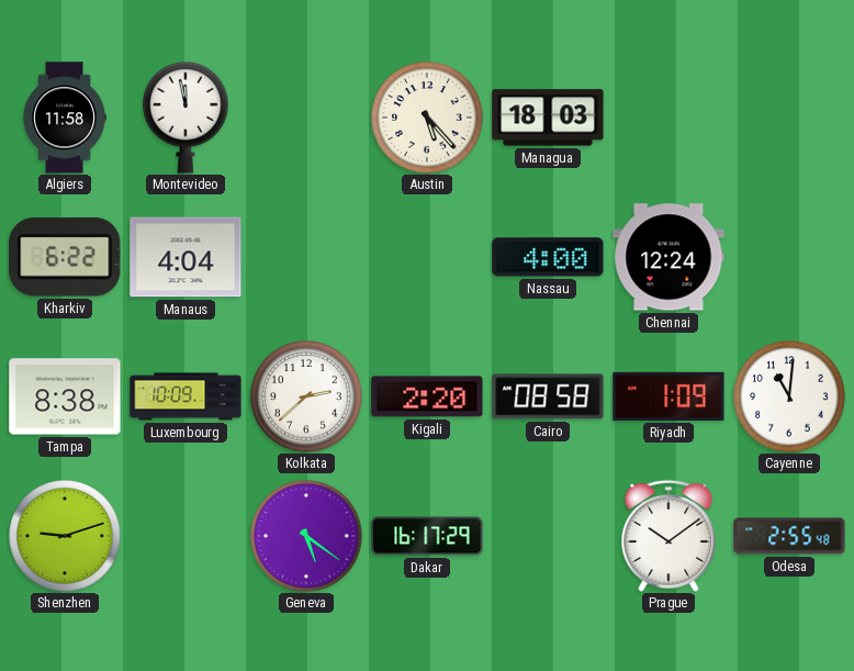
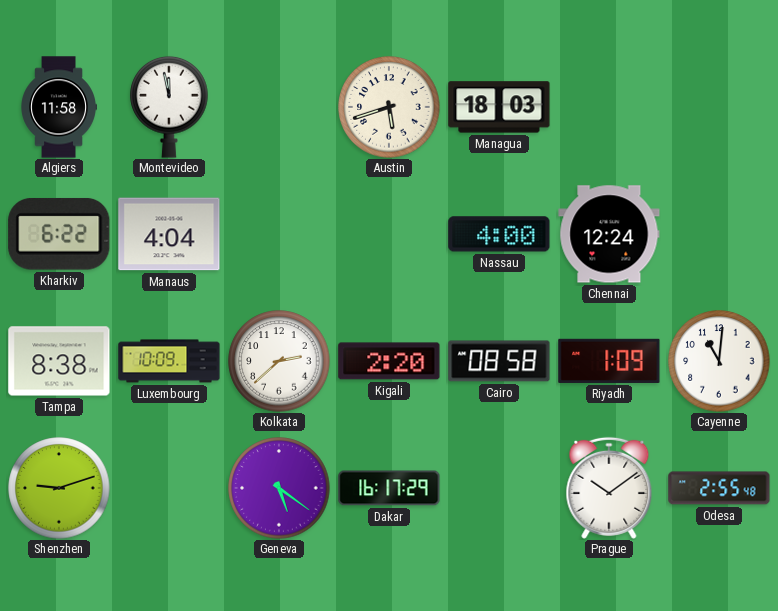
Austin: 5:23 -> 5:42
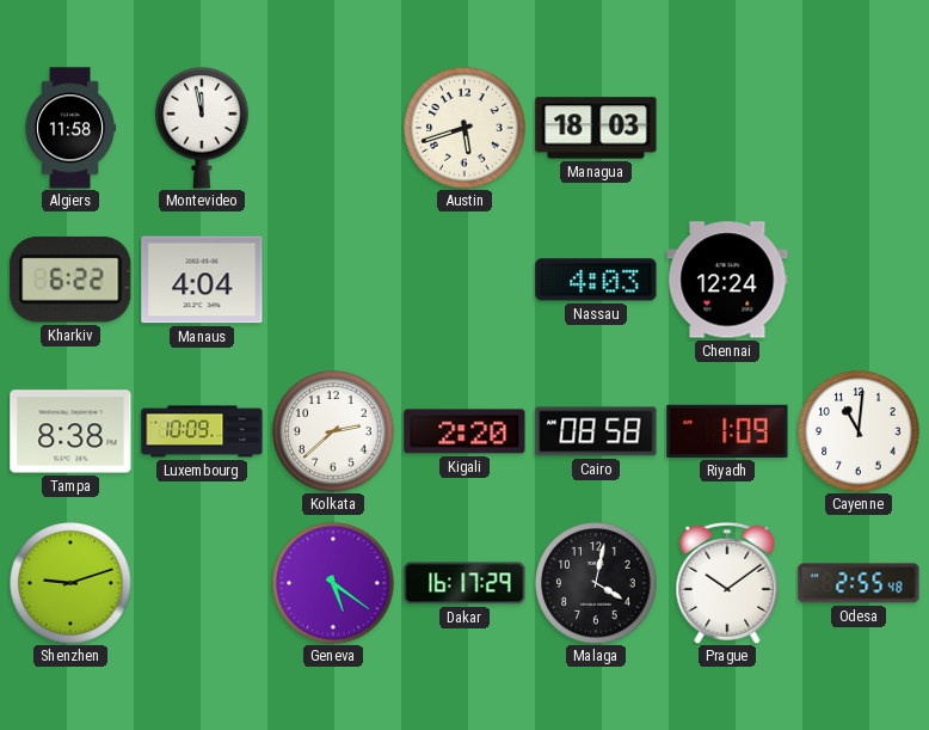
Nassau: 4:00 -> 4:03
Malaga: none -> 4:02
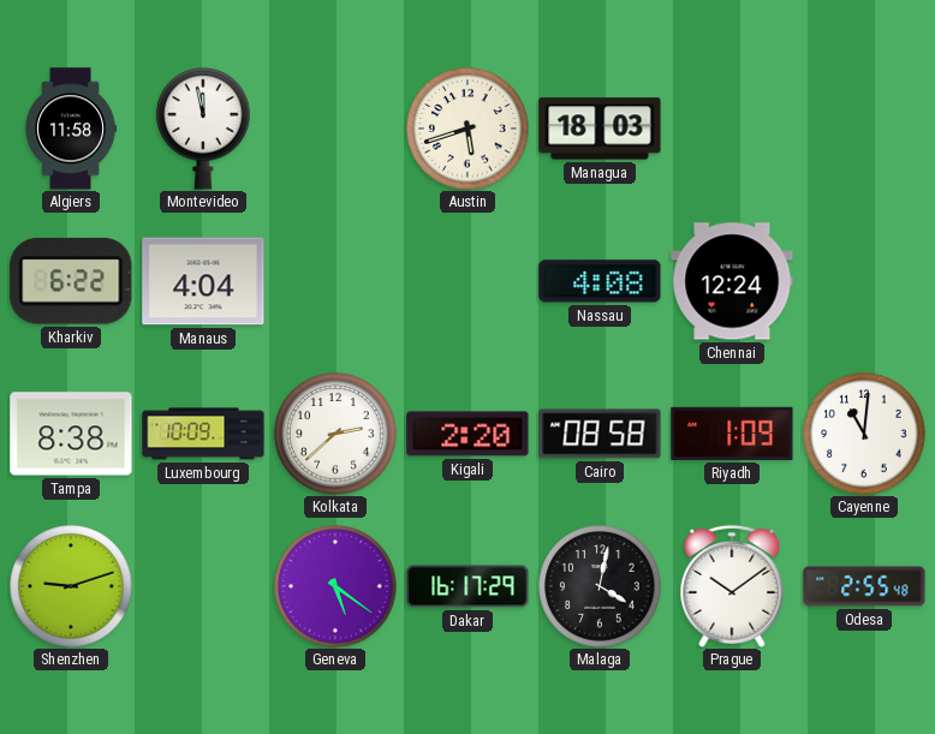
Nassau: 4:03 -> 4:08
